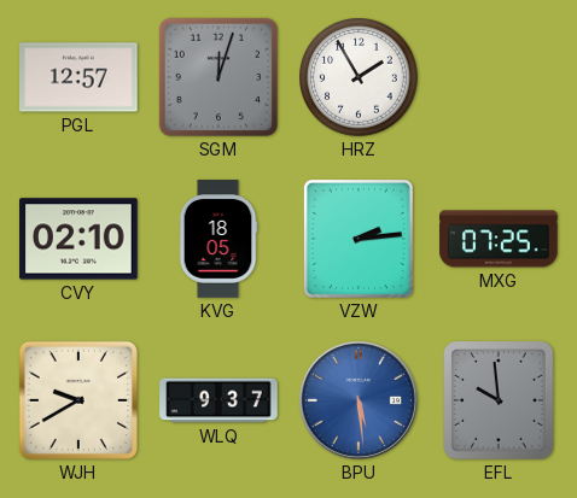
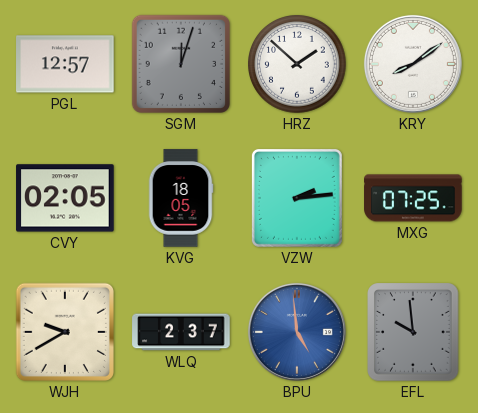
HRZ: 1:55 -> 1:52
KRY: none -> 8:09
CVY: 02:10 -> 02:05
WLQ: 9:37 -> 2:37
BPU: 5:29 -> 4:59
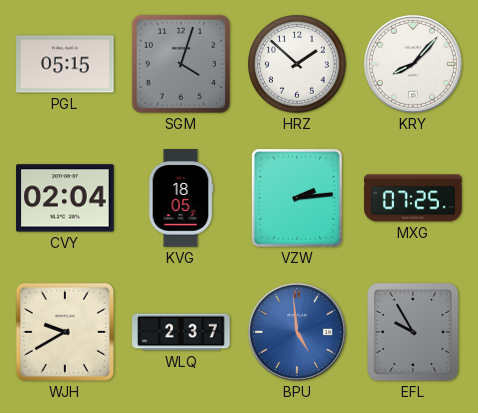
PGL: 12:57 -> 05:15
SGM: 12:03 -> 4:03
KRY: 8:09 -> 8:07
CVY: 02:05 -> 02:04
EFL: 9:59 -> 9:55
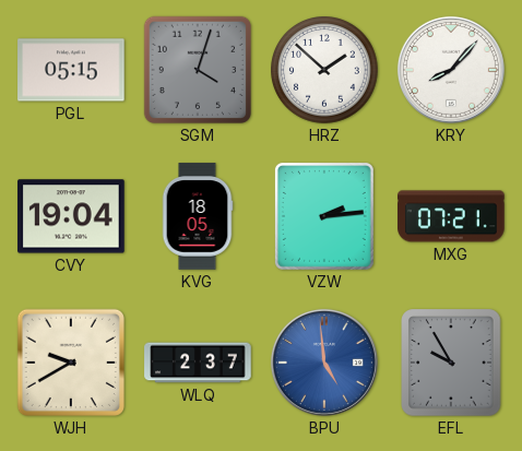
CVY: 02:04 -> 19:04
MXG: 07:25 -> 07:21
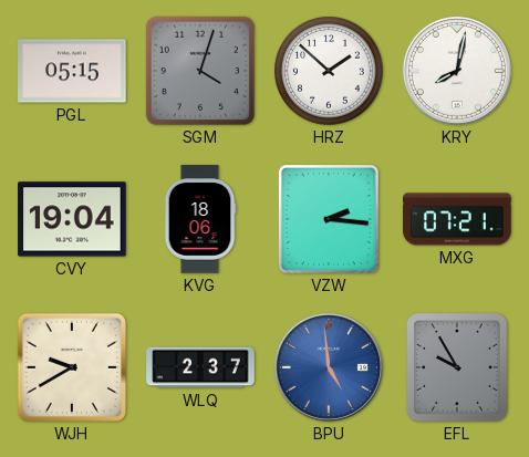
KRY: 8:07 -> 8:02
KVG: 18:05 -> 18:06
VZW: 2:14 -> 2:16
